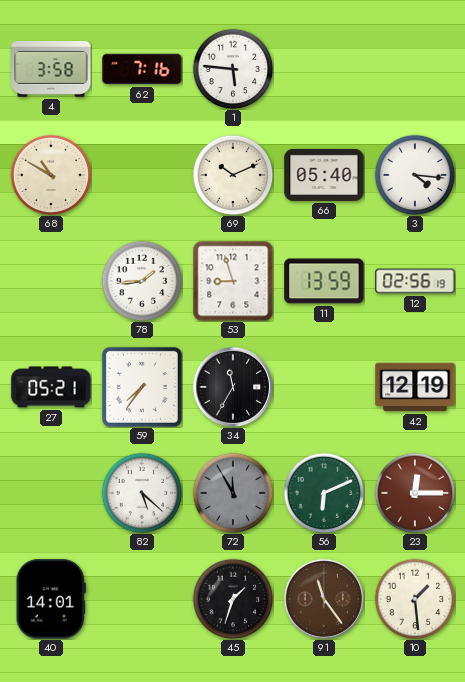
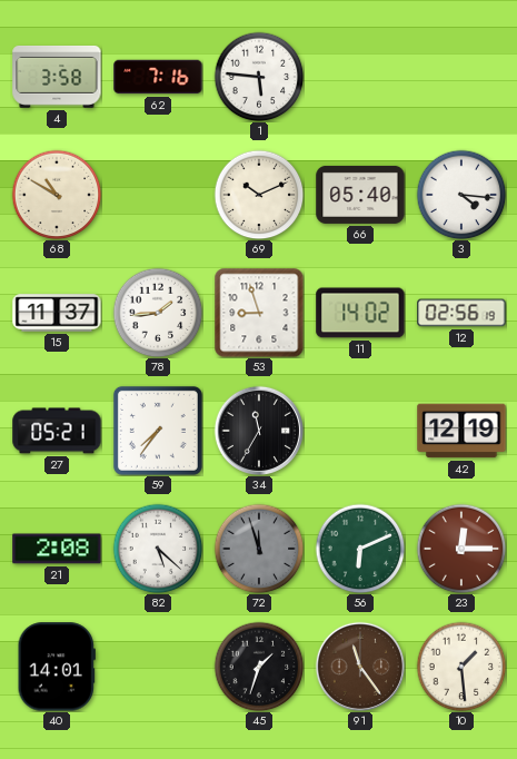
15: none -> 11:37
11: 13:59 -> 14:02
21: none -> 2:08
72: 11:55 -> 11:57
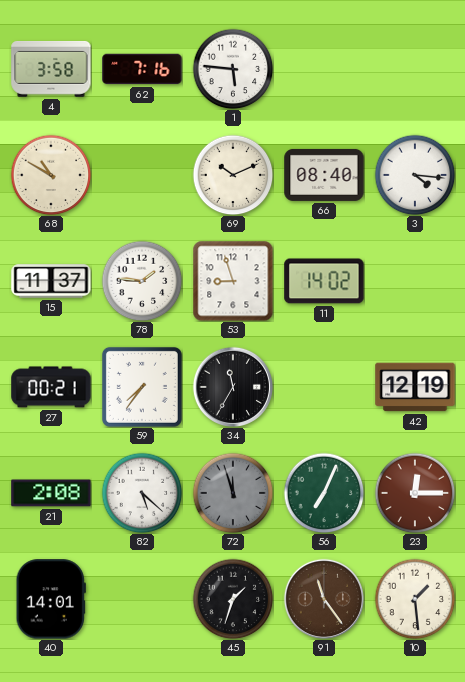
66: 05:40 -> 08:40
78: 1:44 -> 1:46
12: 02:56 -> none
27: 05:21 -> 00:21
56: 6:11 -> 7:04
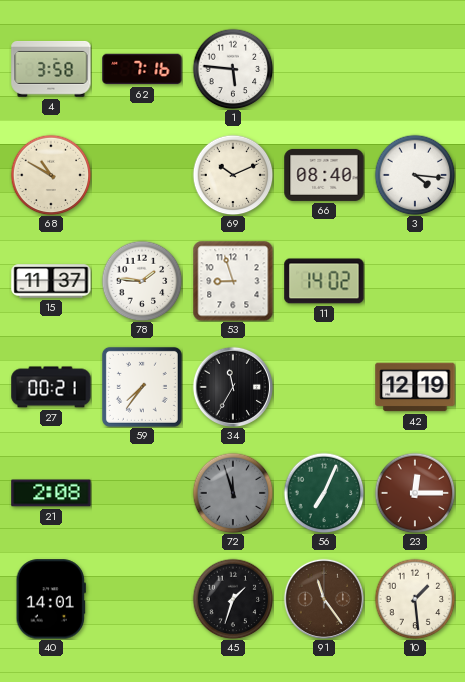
82: 5:22 -> none
